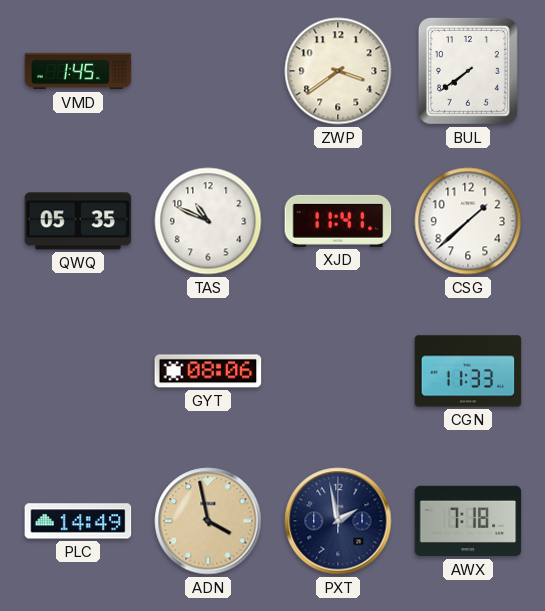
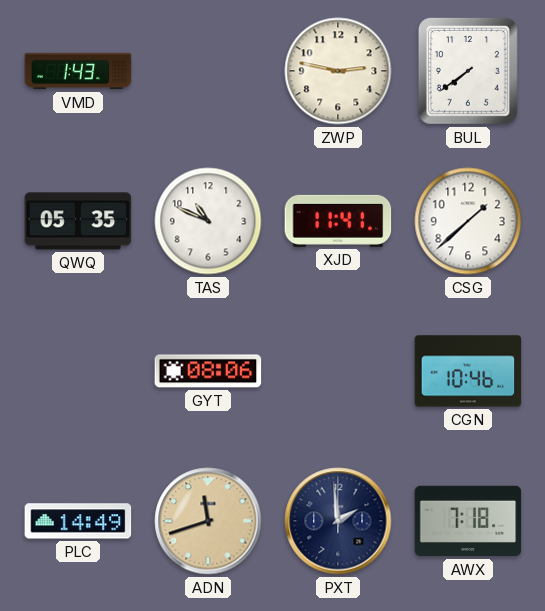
VMD: 1:45 -> 1:43
ZWP: 3:39 -> 2:47
CGN: 11:33 -> 10:46
ADN: 3:58 -> 11:42
PXT: 1:58 -> 1:59
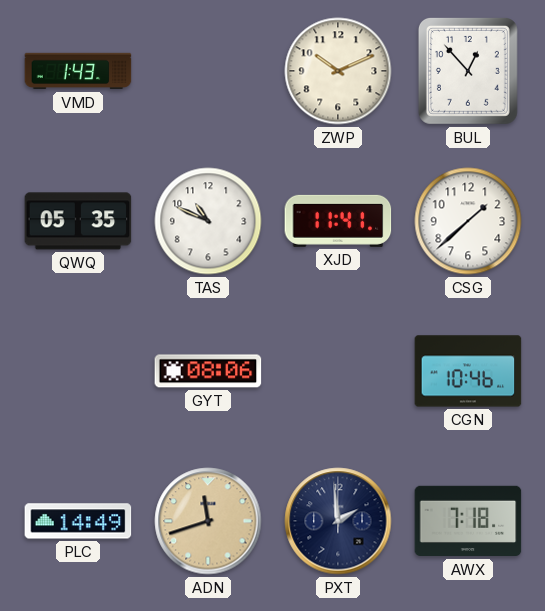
ZWP: 2:47 -> 10:11
BUL: 7:39 -> 12:53
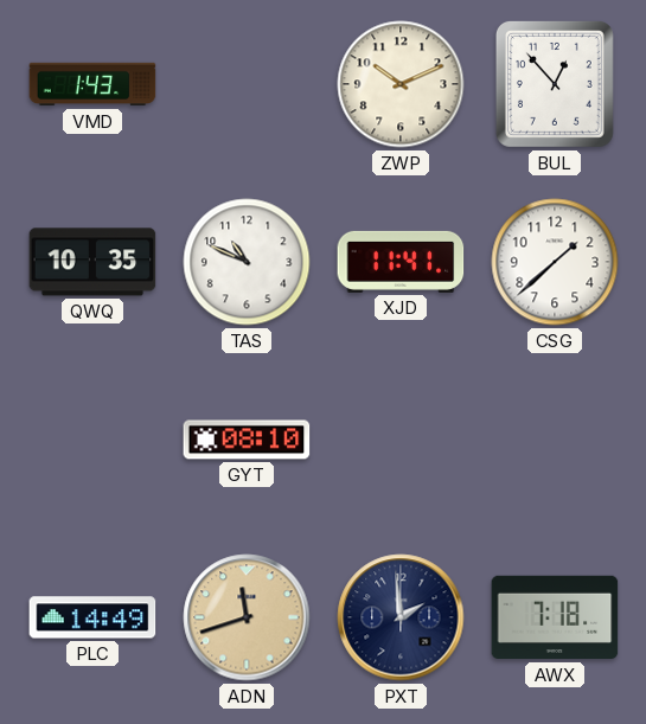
QWQ: 05:35 -> 10:35
GYT: 08:06 -> 08:10
CGN: 10:46 -> none
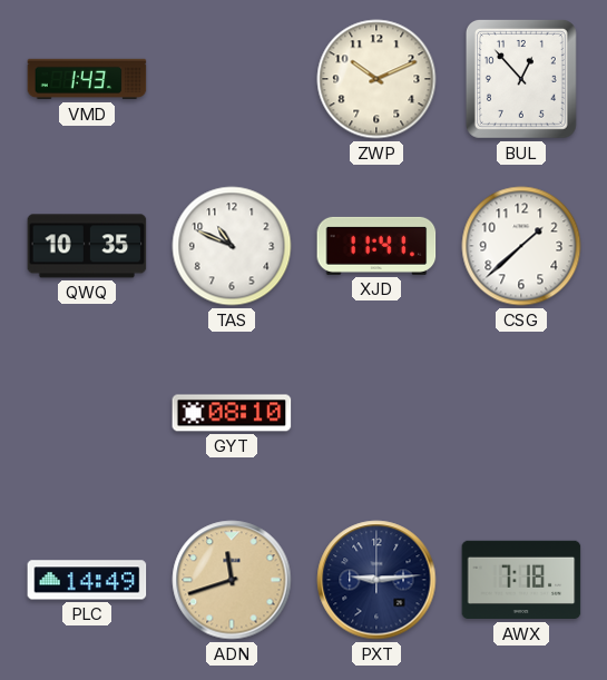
PXT: 1:59 -> 9:14
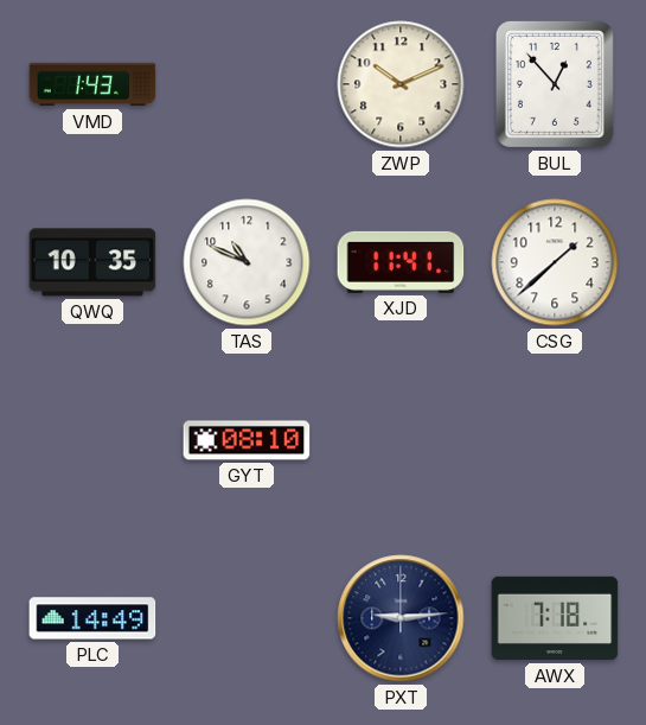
ADN: 11:42 -> none
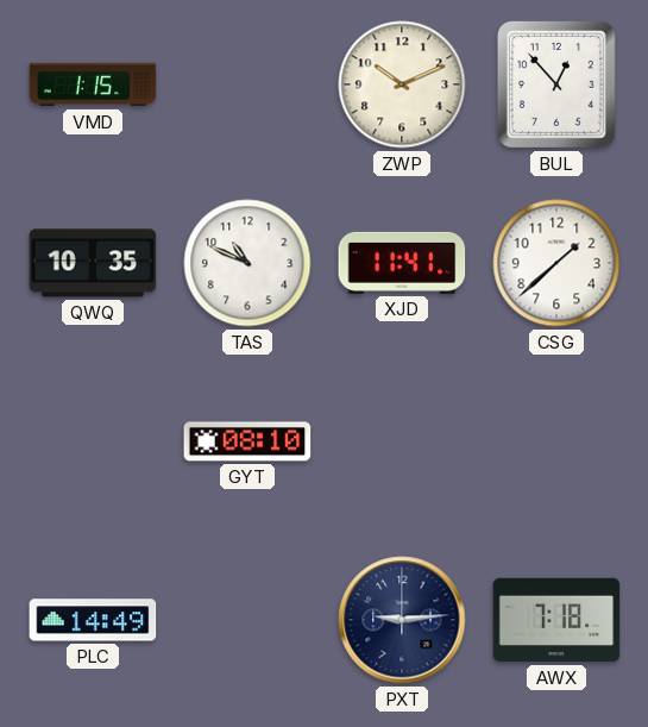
VMD: 1:43 -> 1:15
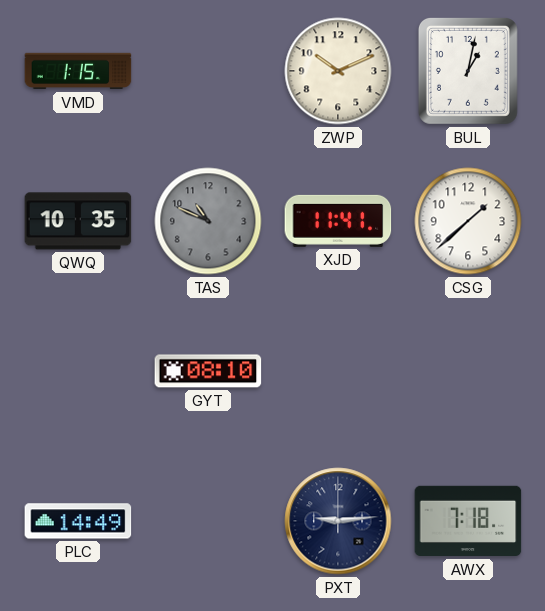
BUL: 12:53 -> 1:02
TAS dial: white -> grey
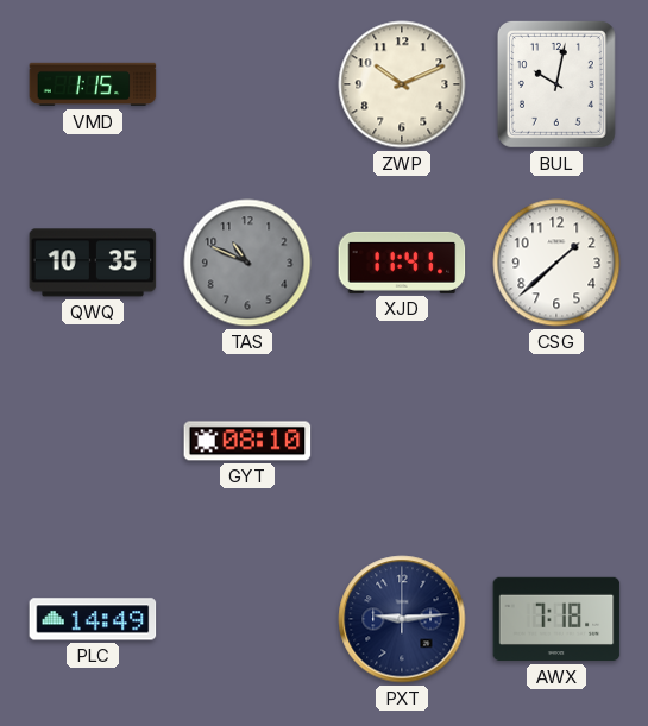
BUL: 1:02 -> 10:02
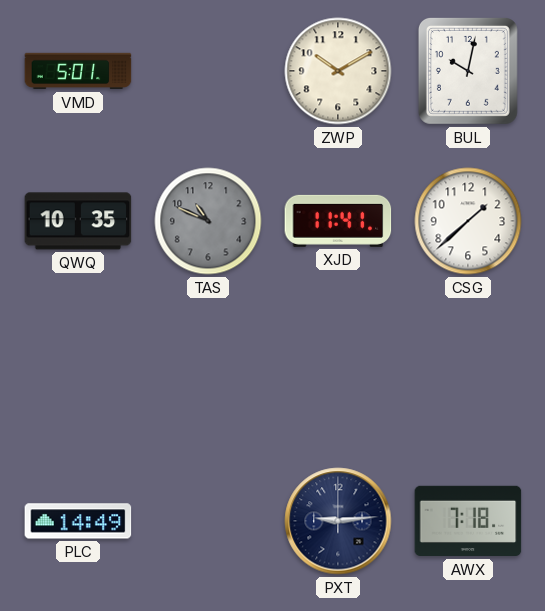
VMD: 1:15 -> 5:01
ZWP: 10:11 -> 10:10
GYT: 08:10 -> none
